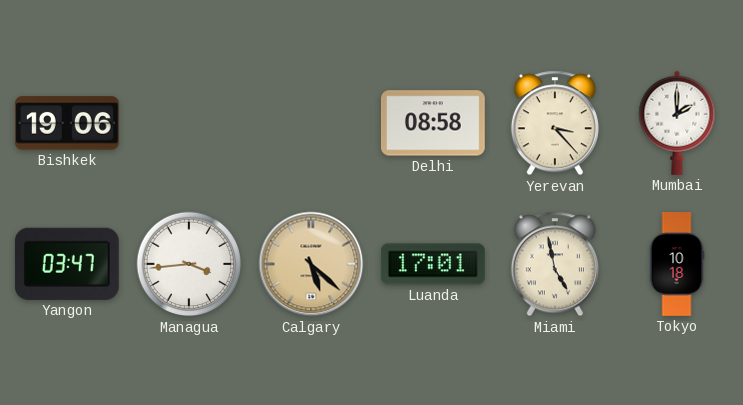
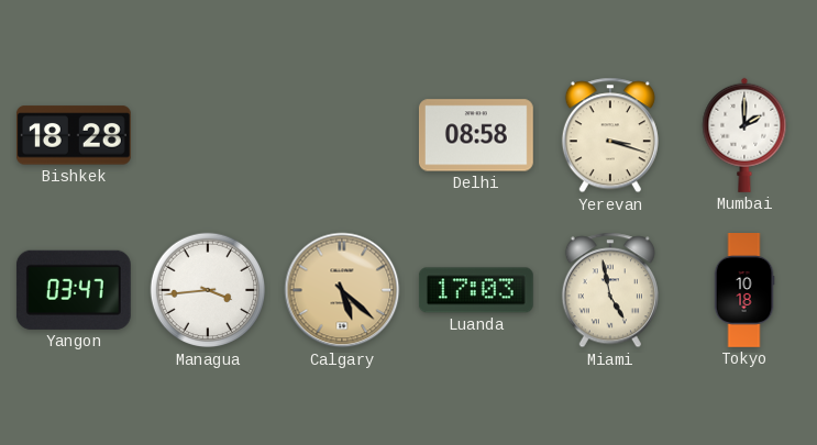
Bishkek: 19:06 -> 18:28
Yerevan: 3:23 -> 3:18
Luanda: 17:01 -> 17:03
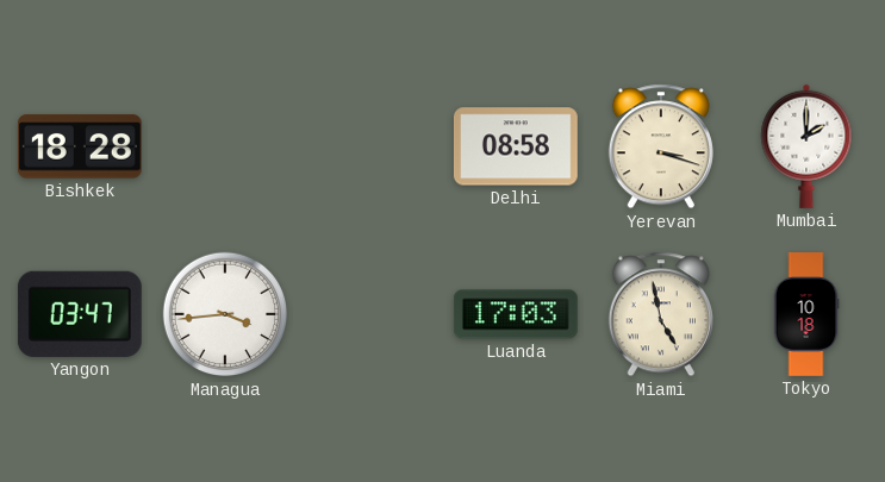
Calgary: 5:22 -> none
